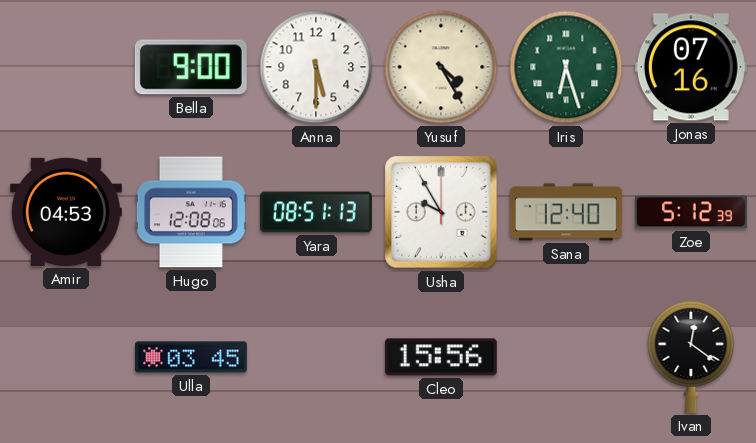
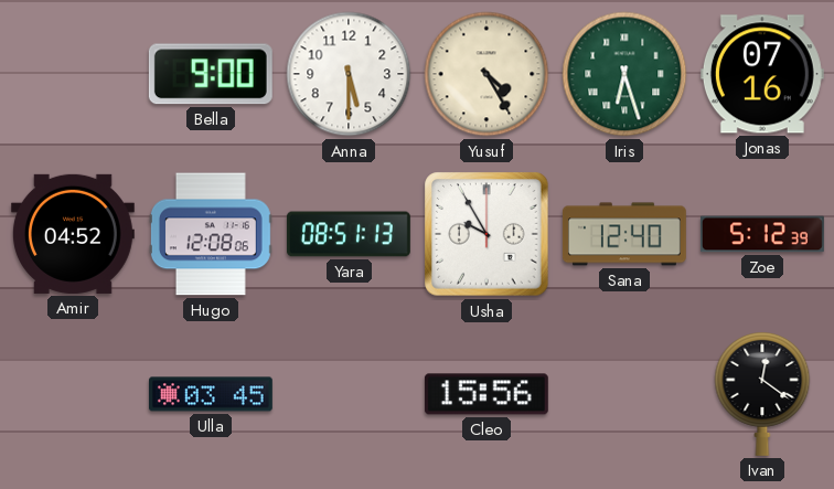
Amir: 04:53 -> 04:52
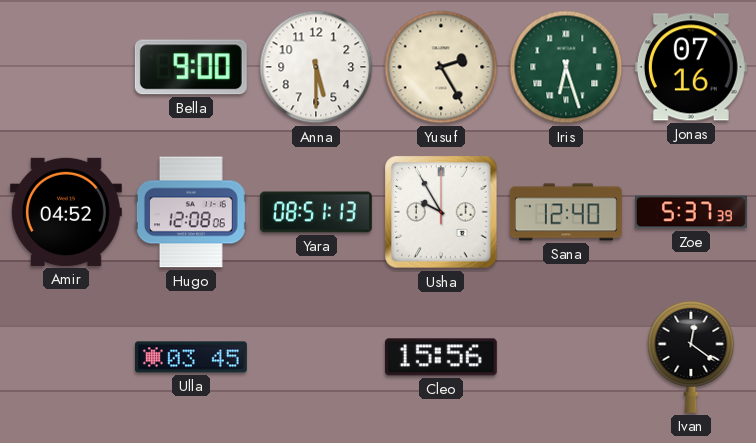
Yusuf: 4:25 -> 2:25
Zoe: 5:12 -> 5:37
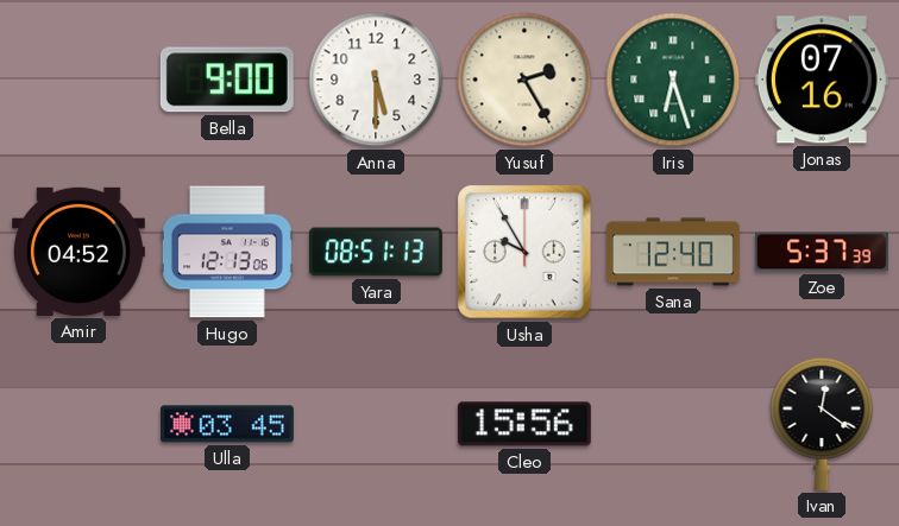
Hugo: 12:08 -> 12:13
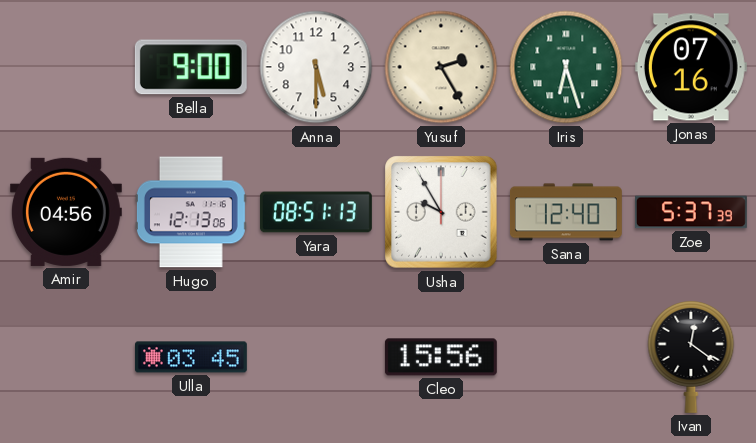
Amir: 04:52 -> 04:56
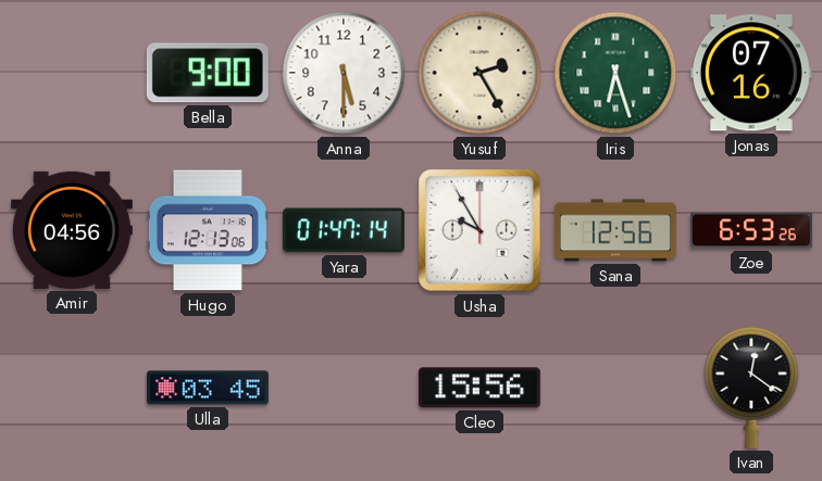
Yara: 08:51 -> 01:47
Sana: 12:40 -> 12:56
Zoe: 5:37 -> 6:53
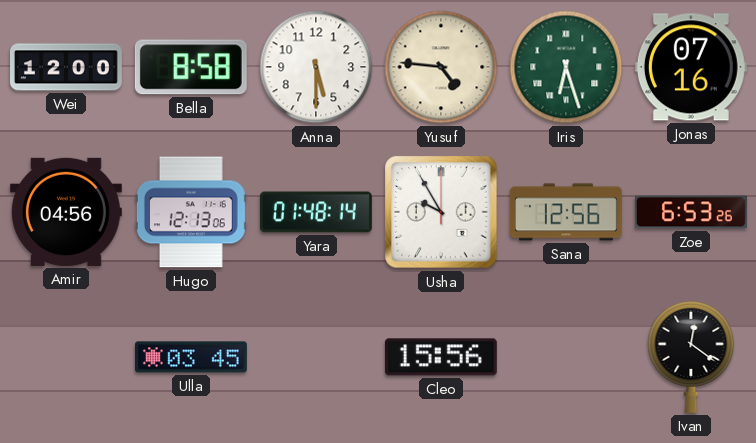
Wei: none -> 12:00
Bella: 9:00 -> 8:58
Yusuf: 2:25 -> 4:46
Yara: 01:47 -> 01:48
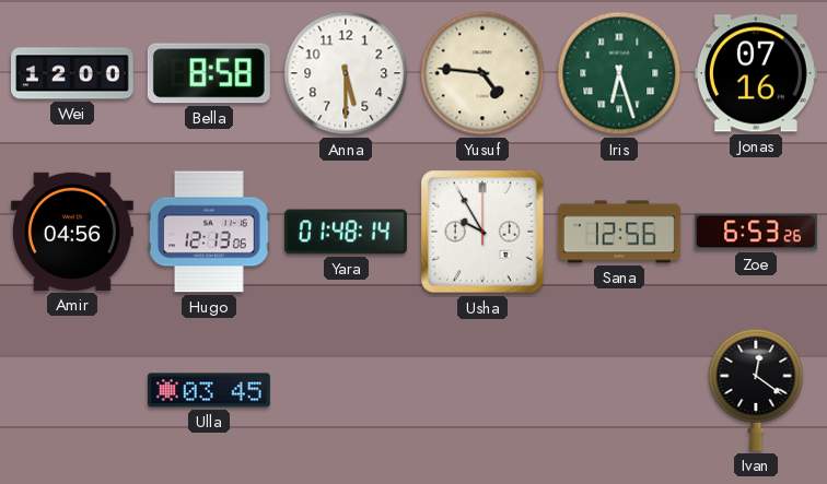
Cleo: 15:56 -> none
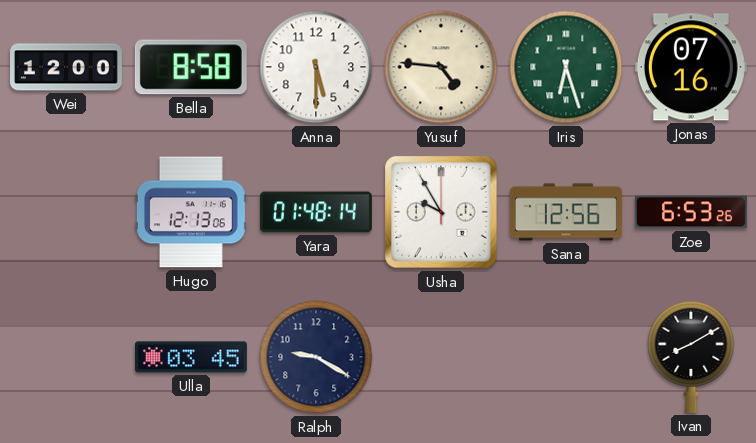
Amir: 04:56 -> none
Ralph: none -> 9:20
Ivan: 12:21 -> 8:10
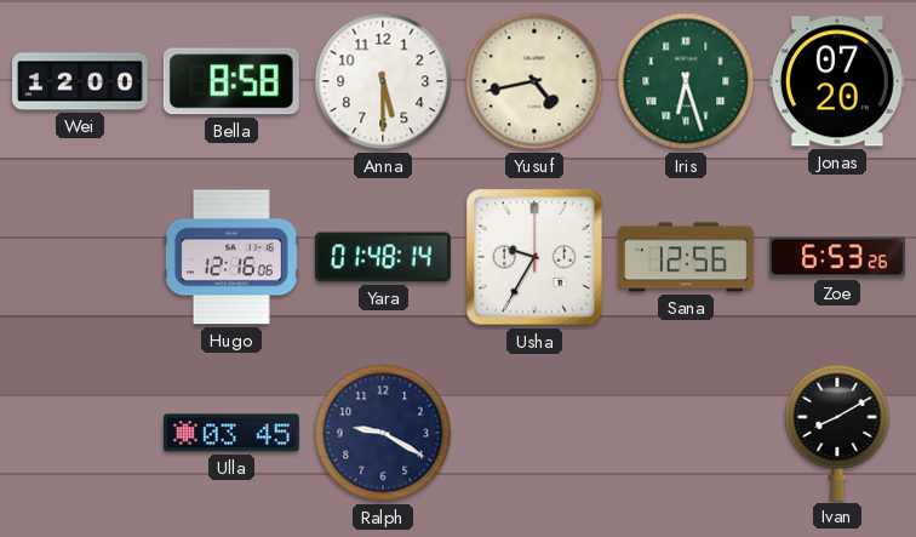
Yusuf: 4:46 -> 4:43
Jonas: 07:16 -> 07:20
Hugo: 12:13 -> 12:16
Usha: 9:55 -> 9:35
